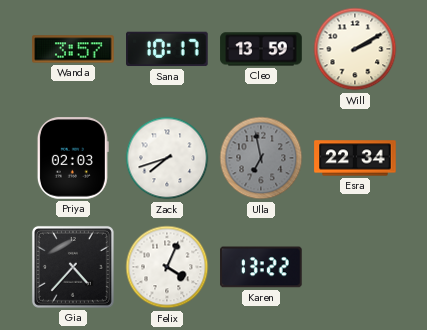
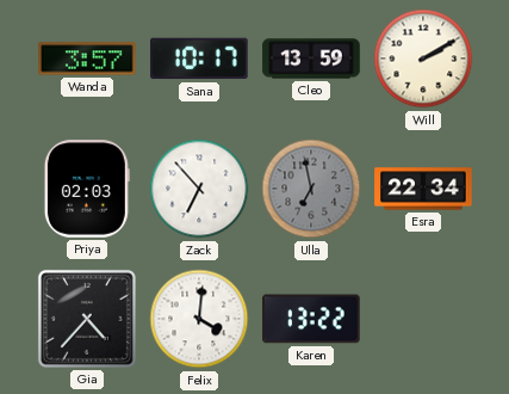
Zack: 7:42 -> 6:53
Felix: 4:04 -> 4:01
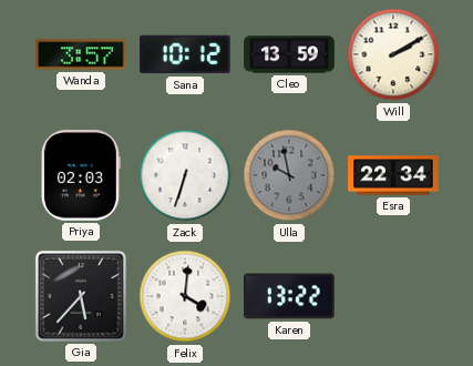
Sana: 10:17 -> 10:12
Zack: 6:53 -> 6:33
Ulla: 6:58 -> 9:58
Gia: 4:37 -> 5:37
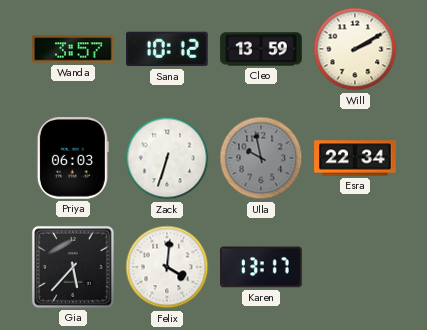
Priya: 02:03 -> 06:03
Karen: 13:22 -> 13:17
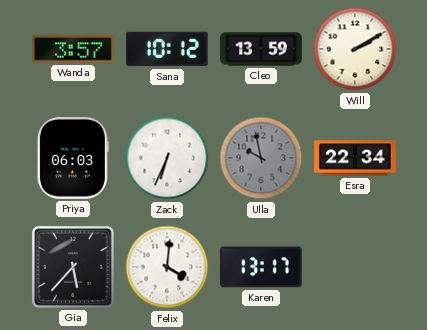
Zack: 6:33 -> 6:34
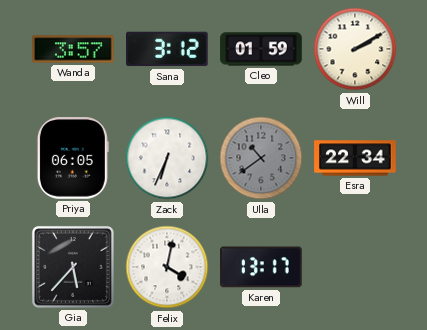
Sana: 10:12 -> 3:12
Cleo: 13:59 -> 01:59
Priya: 06:03 -> 06:05
Ulla: 9:58 -> 10:39
Felix: 4:01 -> 4:02
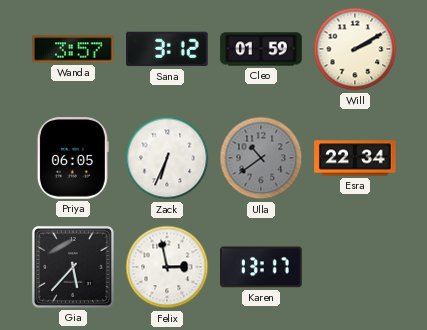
Felix: 4:02 -> 2:58
